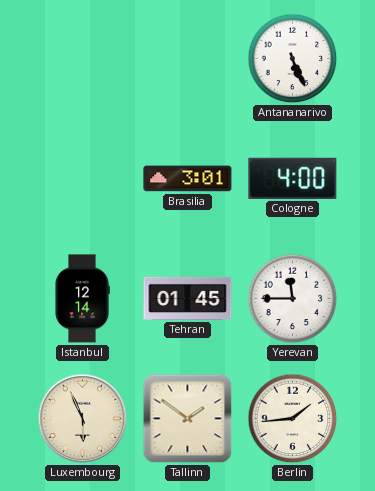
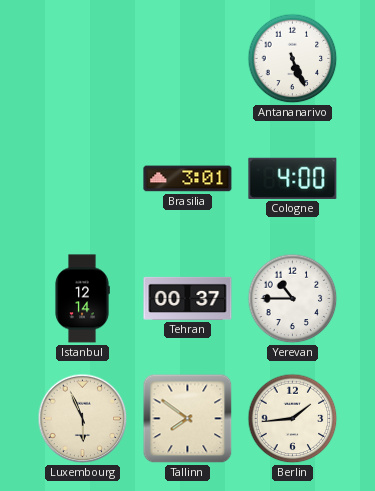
Tehran: 01:45 -> 00:37
Yerevan: 11:45 -> 10:45
Tallinn: 1:51 -> 7:51
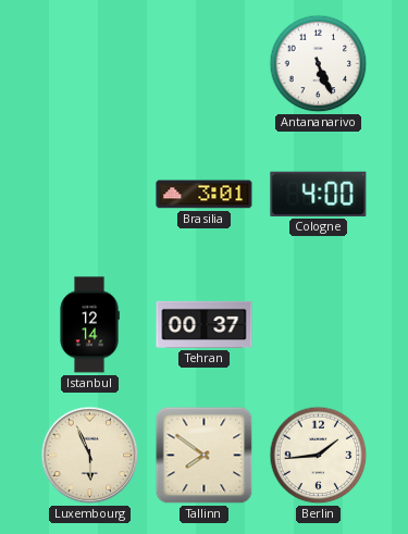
Yerevan: 10:45 -> none
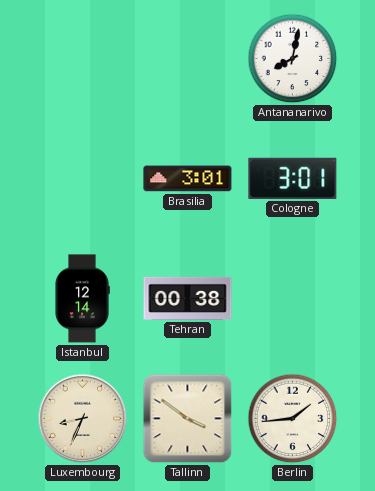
Antananarivo: 5:26 -> 8:02
Cologne: 4:00 -> 3:01
Tehran: 00:37 -> 00:38
Luxembourg: 5:56 -> 8:34
Tallinn: 7:51 -> 3:51
